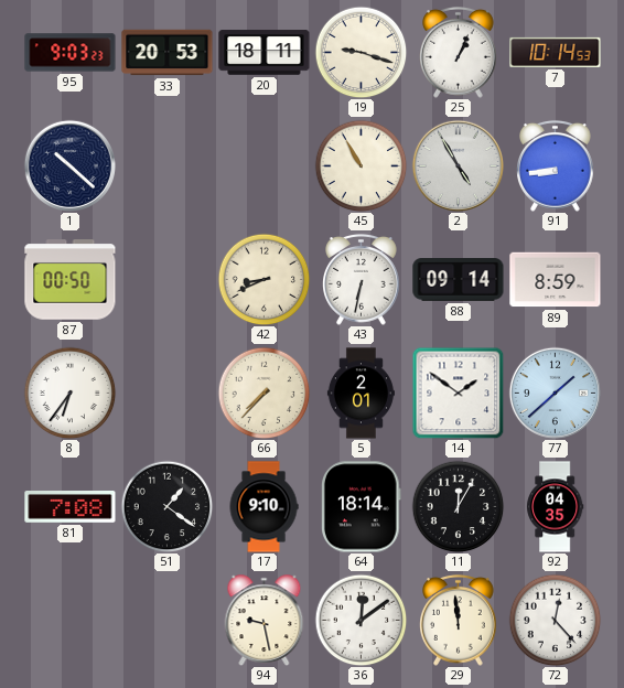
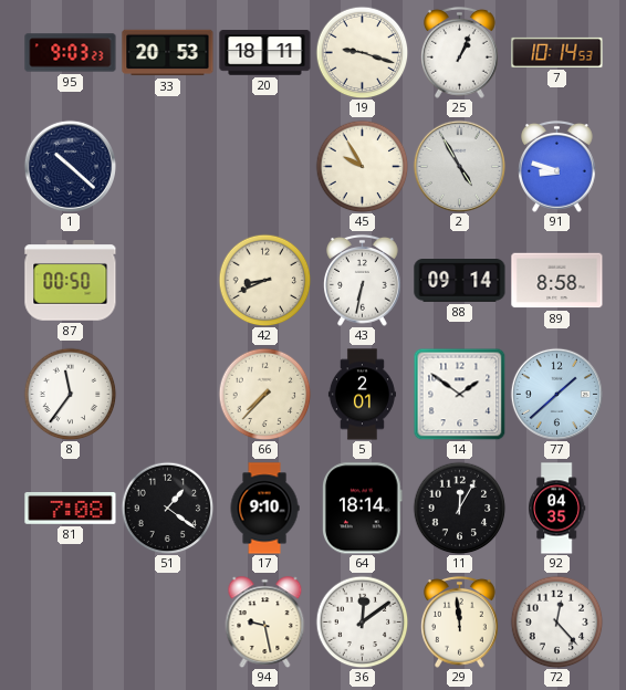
45: 10:55 -> 9:55
91: 8:44 -> 8:48
89: 8:59 -> 8:58
8: 6:36 -> 11:36
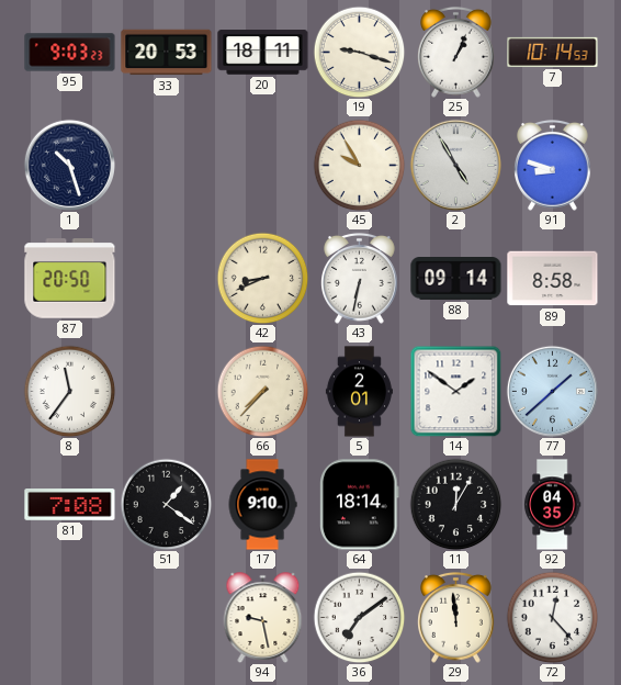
1: 10:22 -> 10:27
87: 00:50 -> 20:50
36: 12:09 -> 7:09
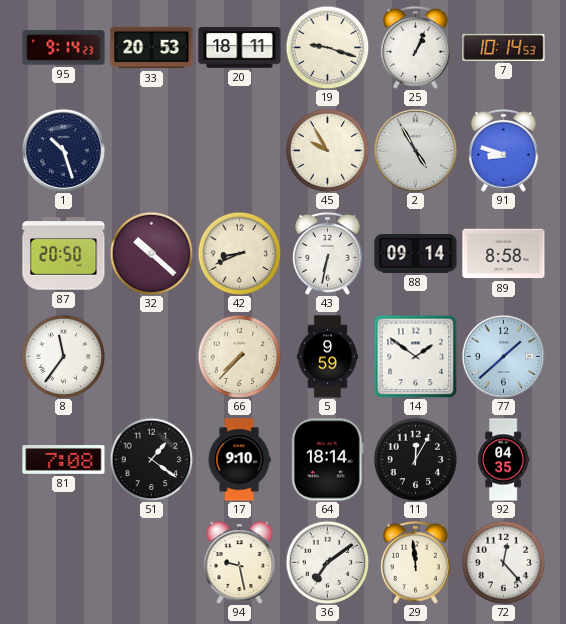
95: 9:03 -> 9:14
32: none -> 10:22
5: 2:01 -> 9:59
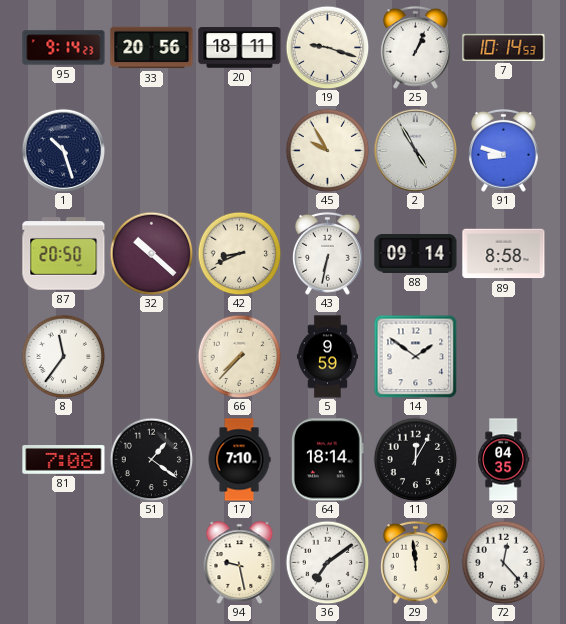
33: 20:53 -> 20:56
77: 1:38 -> none
17: 9:10 -> 7:10
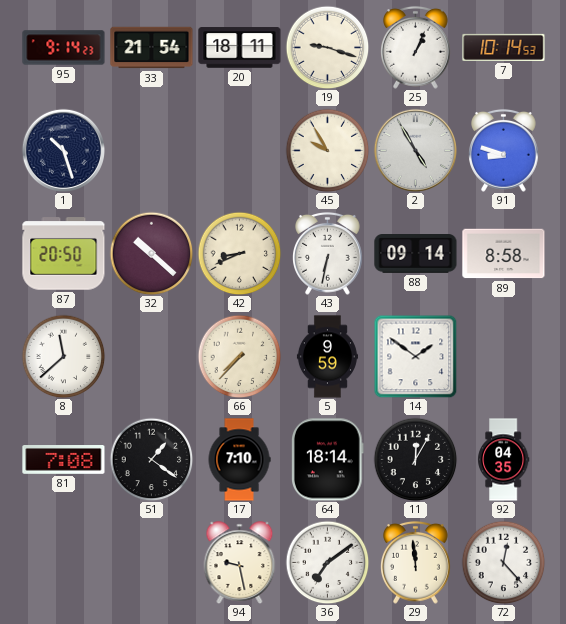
33: 20:56 -> 21:54
8: 11:36 -> 11:38
